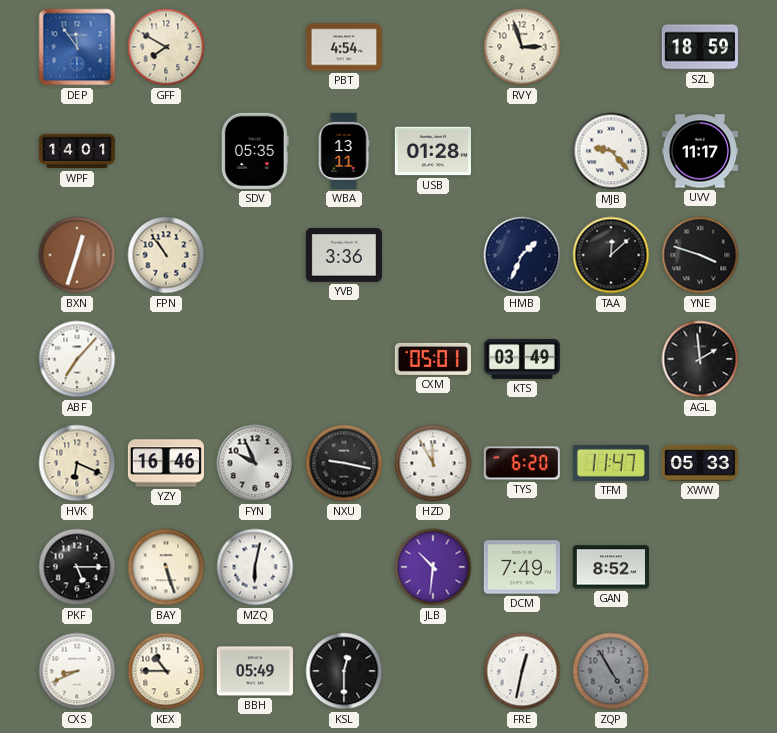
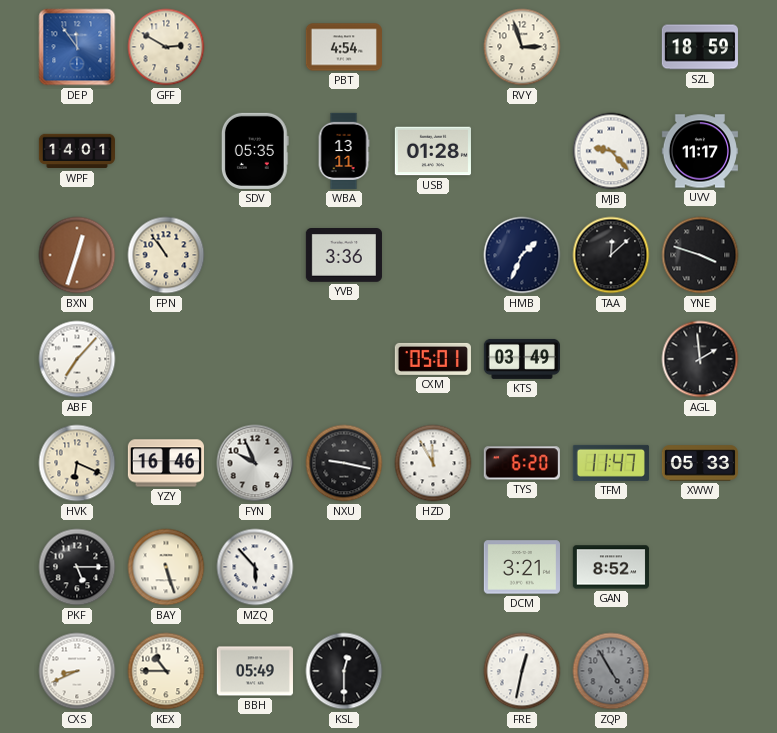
GFF: 7:50 -> 2:50
MZQ: 6:02 -> 5:53
JLB: 10:31 -> none
DCM: 7:49 -> 3:21
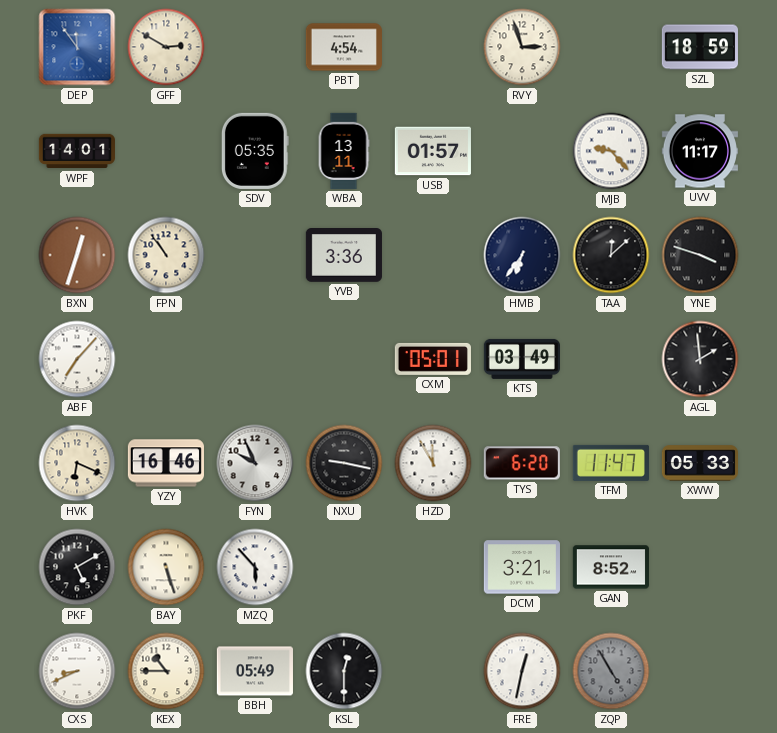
USB: 01:28 -> 01:57
HMB: 1:34 -> 6:36
PKF: 5:15 -> 5:10
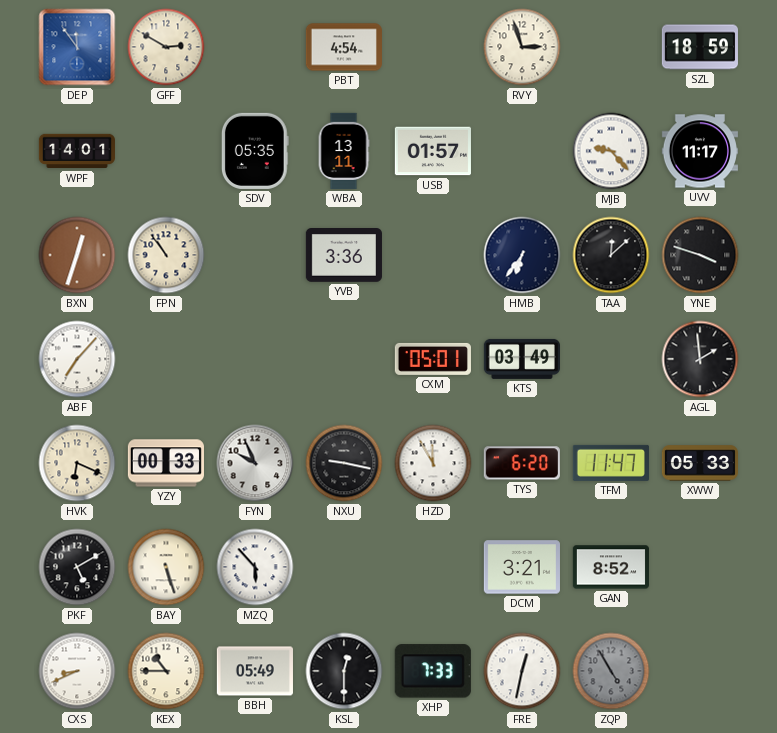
YZY: 16:46 -> 00:33
XHP: none -> 7:33
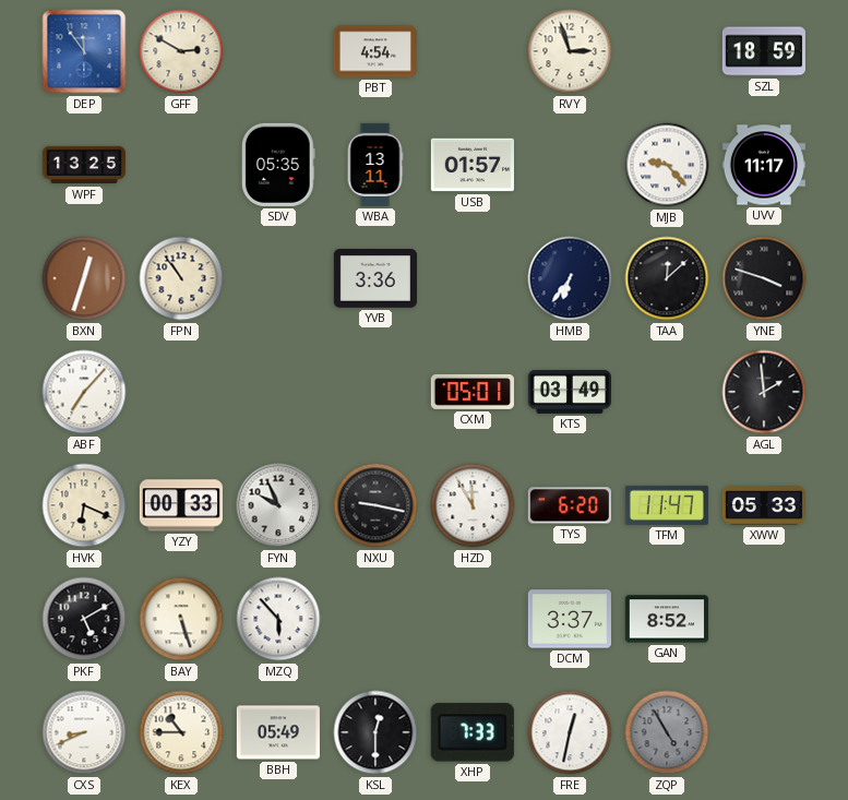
WPF: 14:01 -> 13:25
DCM: 3:21 -> 3:37
